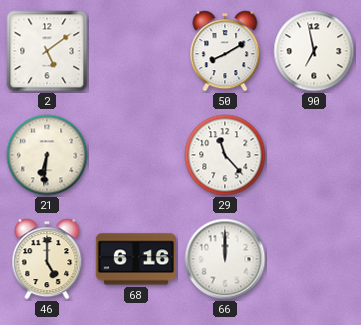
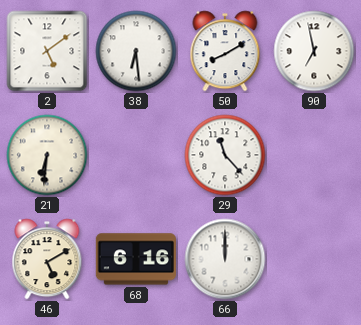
38: none -> 6:29
46: 5:00 -> 5:10
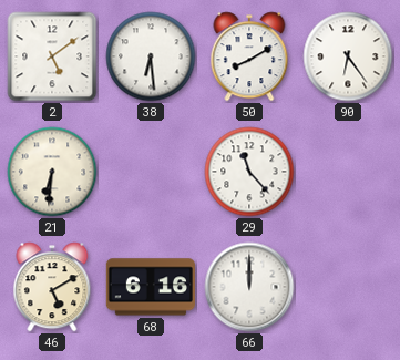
90: 6:58 -> 6:24
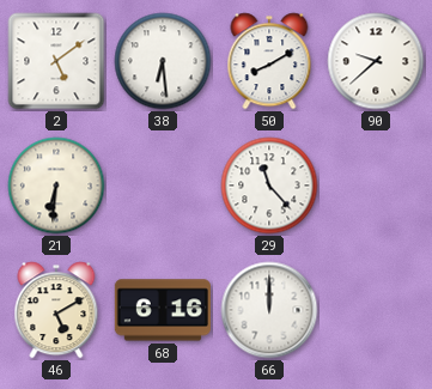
90: 6:24 -> 9:38
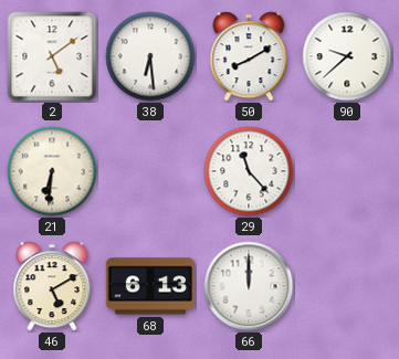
68: 6:16 -> 6:13
